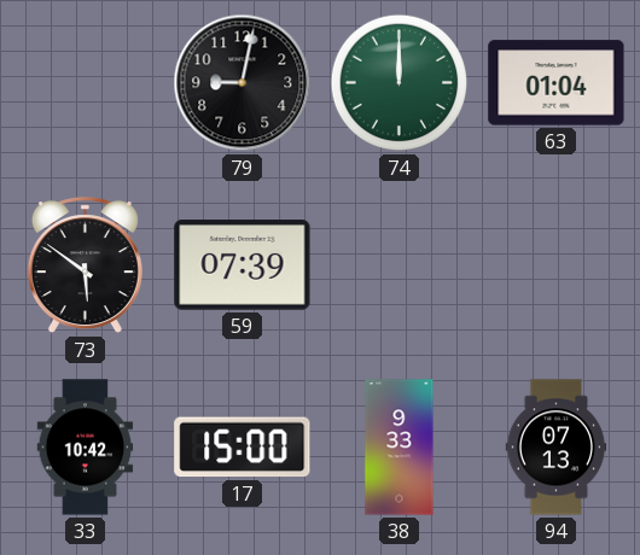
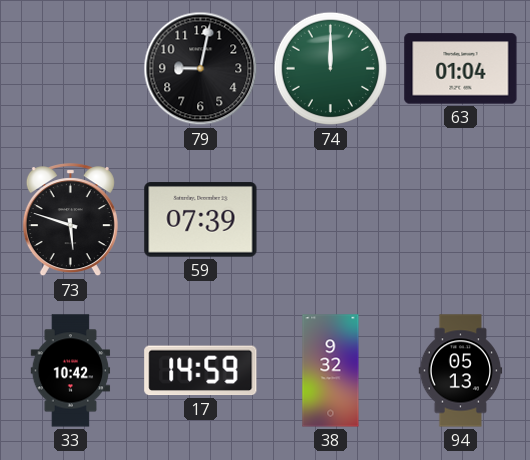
73: 5:51 -> 5:48
17: 15:00 -> 14:59
38: 9:33 -> 9:32
94: 07:13 -> 05:13
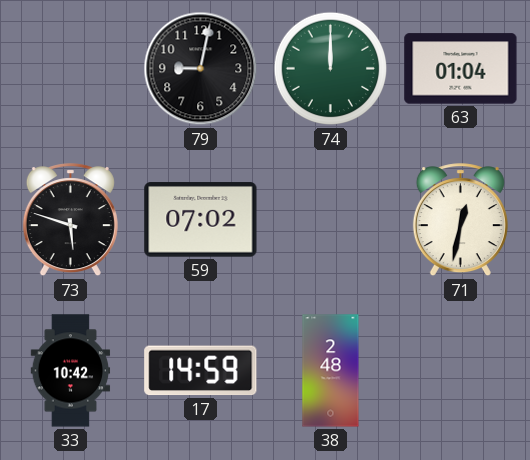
59: 07:39 -> 07:02
71: none -> 12:32
38: 9:32 -> 2:48
94: 05:13 -> none
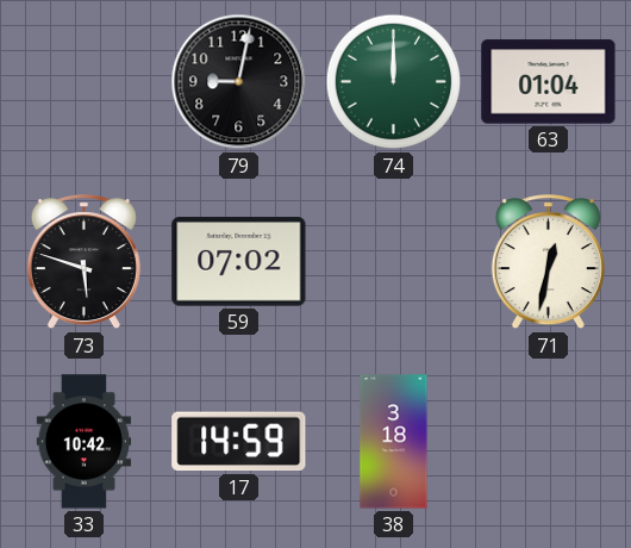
38: 2:48 -> 3:18
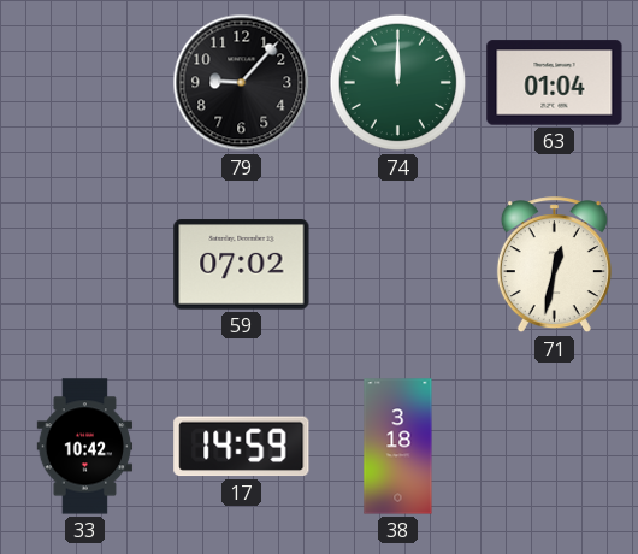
79: 9:02 -> 9:07
73: 5:48 -> none
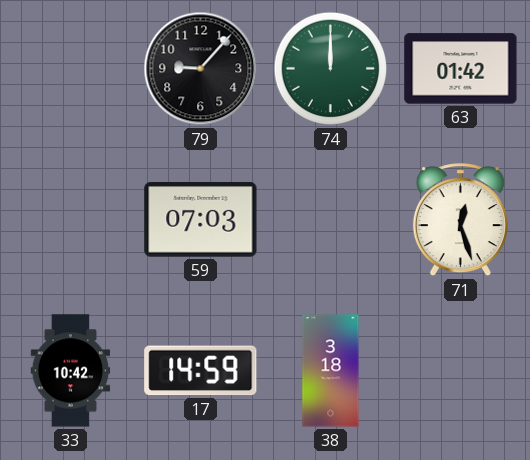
63: 01:04 -> 01:42
59: 07:02 -> 07:03
71: 12:32 -> 12:27
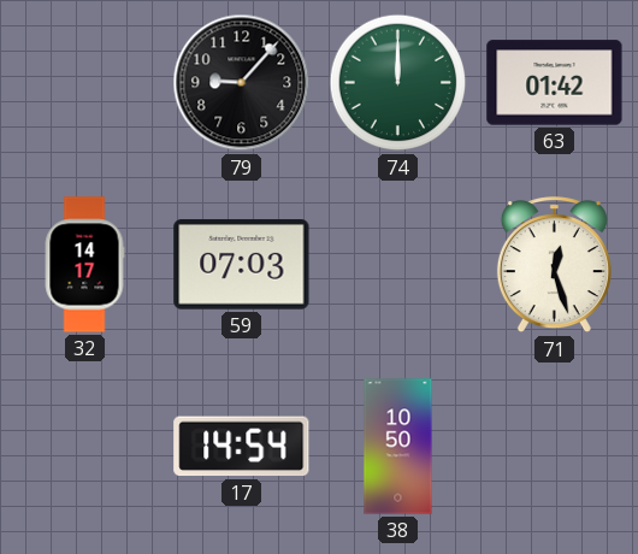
32: none -> 14:17
33: 10:42 -> none
17: 14:59 -> 14:54
38: 3:18 -> 10:50
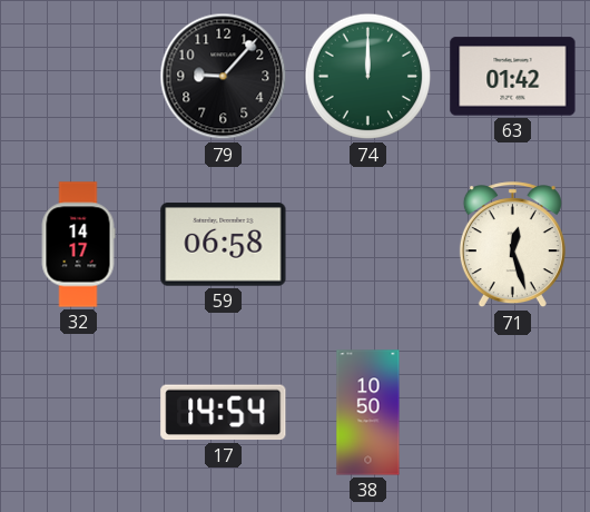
59: 07:03 -> 06:58
